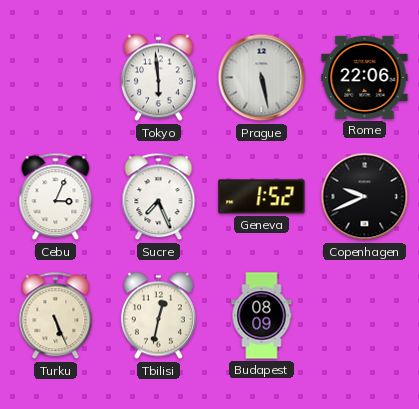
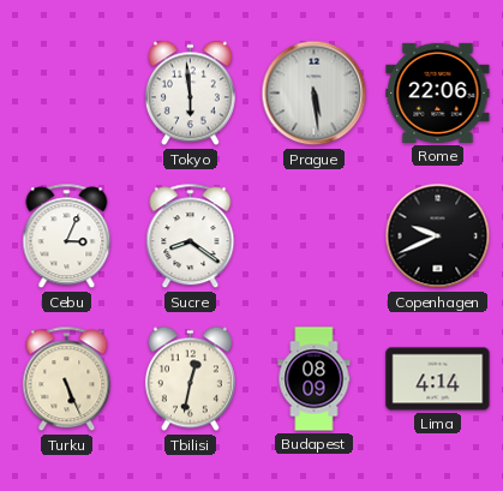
Prague: 5:28 -> 5:29
Sucre: 7:26 -> 8:21
Geneva: 1:52 -> none
Lima: none -> 4:14
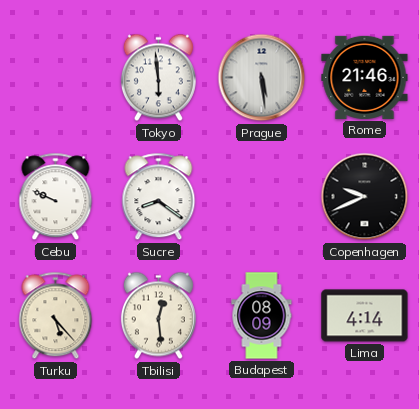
Rome: 22:06 -> 21:46
Cebu: 3:04 -> 9:49
Turku: 5:26 -> 5:23
Tbilisi: 12:32 -> 12:29
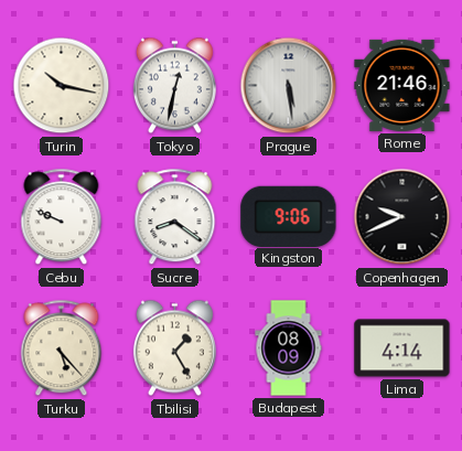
Turin: none -> 10:17
Tokyo: 5:59 -> 12:32
Kingston: none -> 9:06
Tbilisi: 12:29 -> 1:25
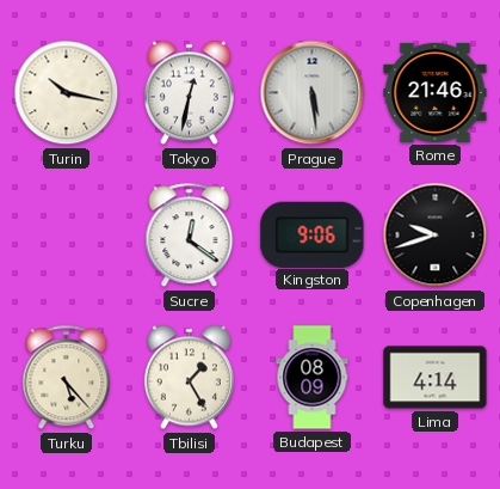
Cebu: 9:49 -> none
Sucre: 8:21 -> 12:21
Copenhagen: 9:41 -> 9:42
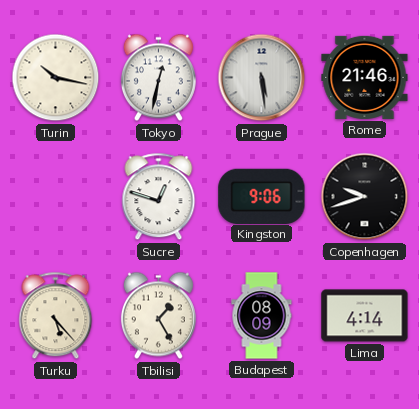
Sucre: 12:21 -> 12:48
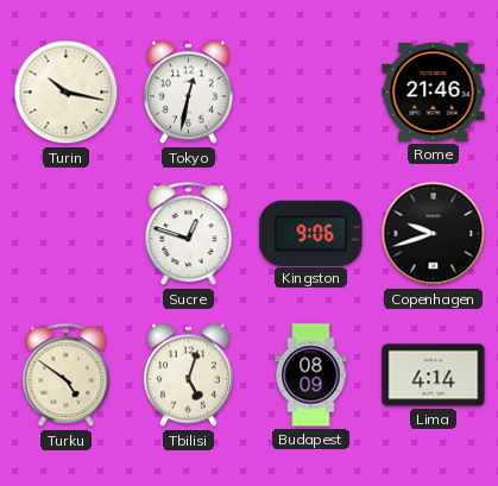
Prague: 5:29 -> none
Turku: 5:23 -> 4:51
Tbilisi: 1:25 -> 5:03
